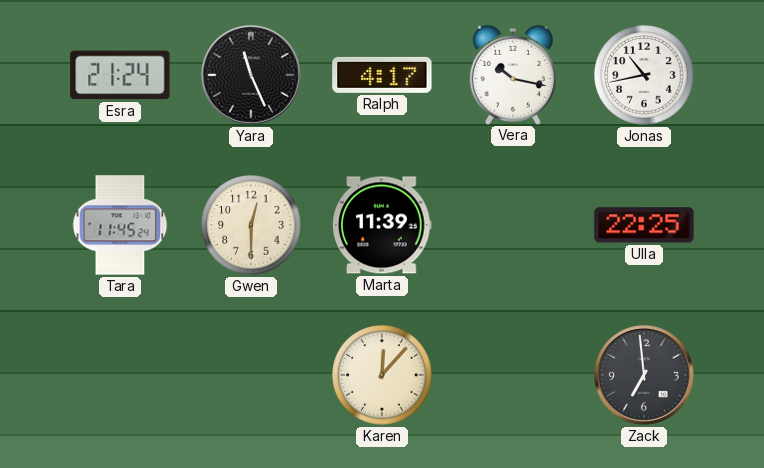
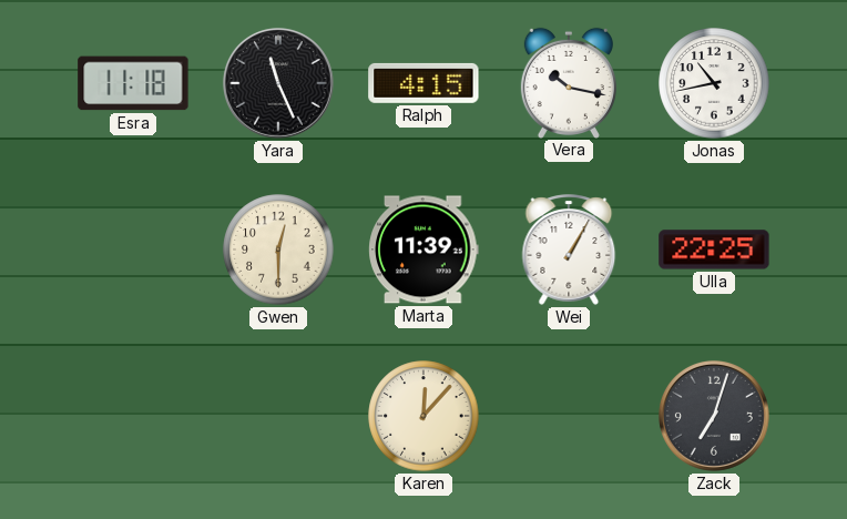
Esra: 21:24 -> 11:18
Ralph: 4:17 -> 4:15
Tara: 11:45 -> none
Wei: none -> 1:05
Zack: 6:59 -> 7:03
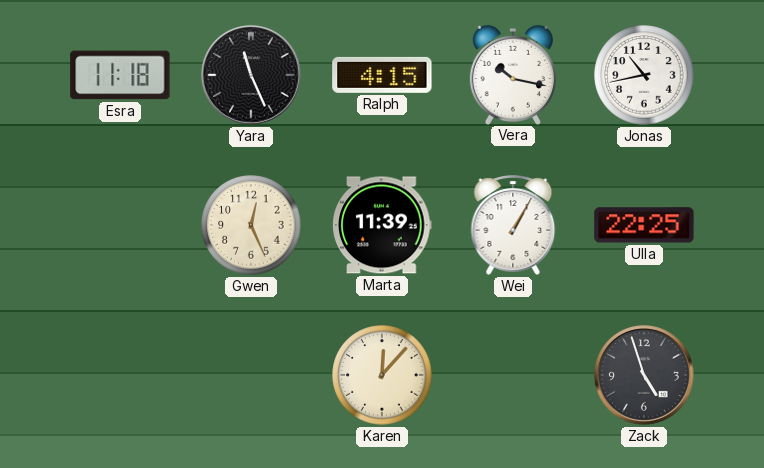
Gwen: 12:30 -> 12:26
Zack: 7:03 -> 4:57
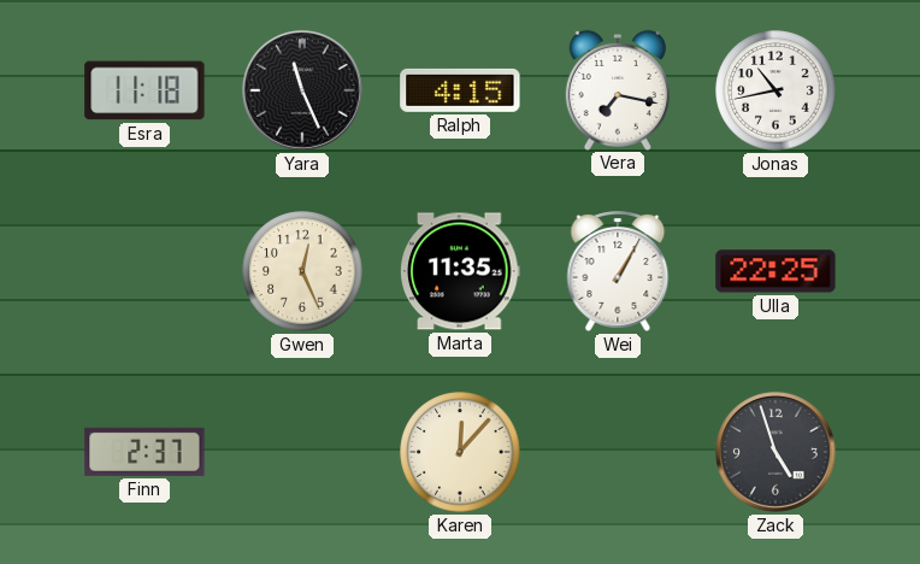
Vera: 10:17 -> 7:17
Marta: 11:39 -> 11:35
Finn: none -> 2:37
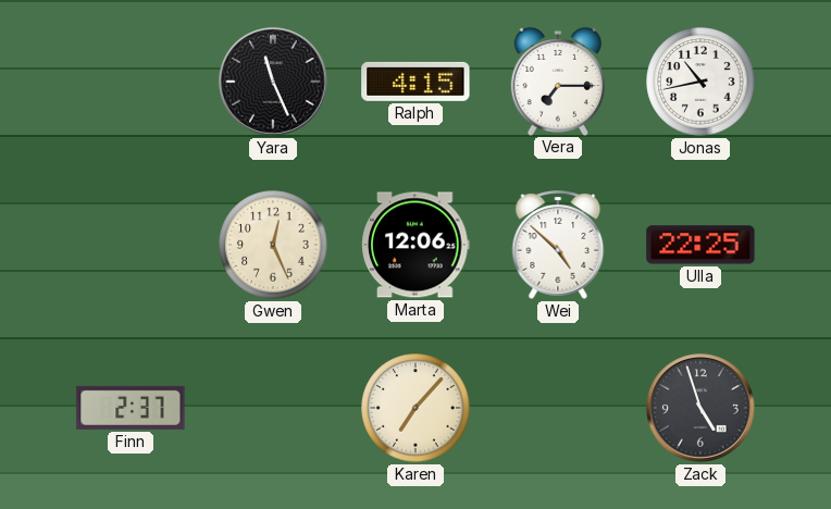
Esra: 11:18 -> none
Vera: 7:17 -> 7:15
Marta: 11:35 -> 12:06
Wei: 1:05 -> 4:52
Karen: 12:07 -> 7:07
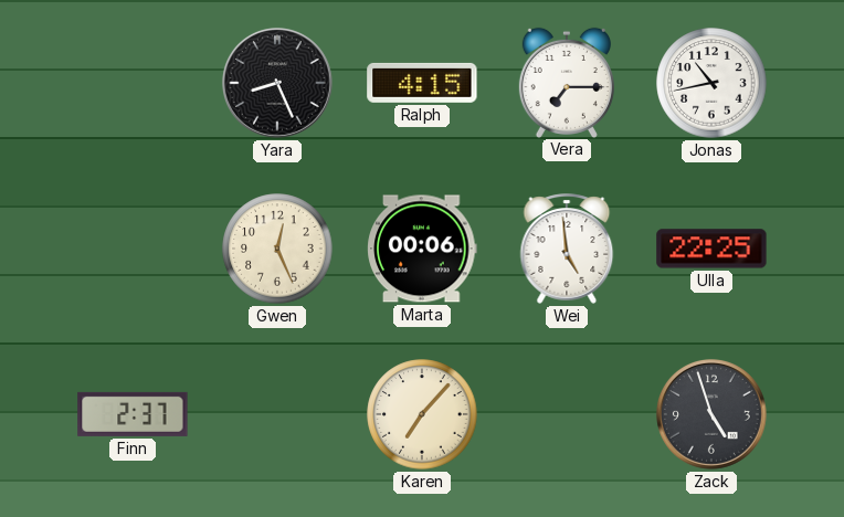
Yara: 11:26 -> 8:26
Marta: 12:06 -> 00:06
Wei: 4:52 -> 4:59
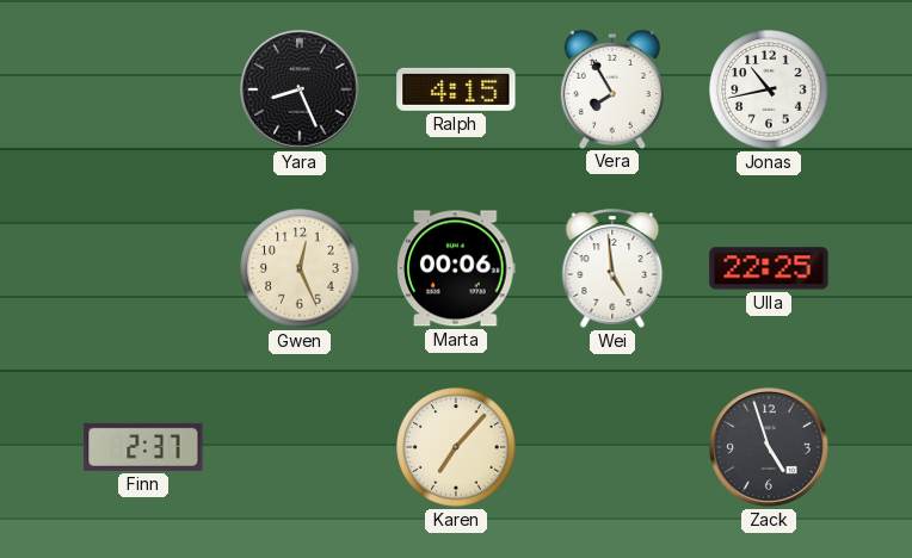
Vera: 7:15 -> 7:55
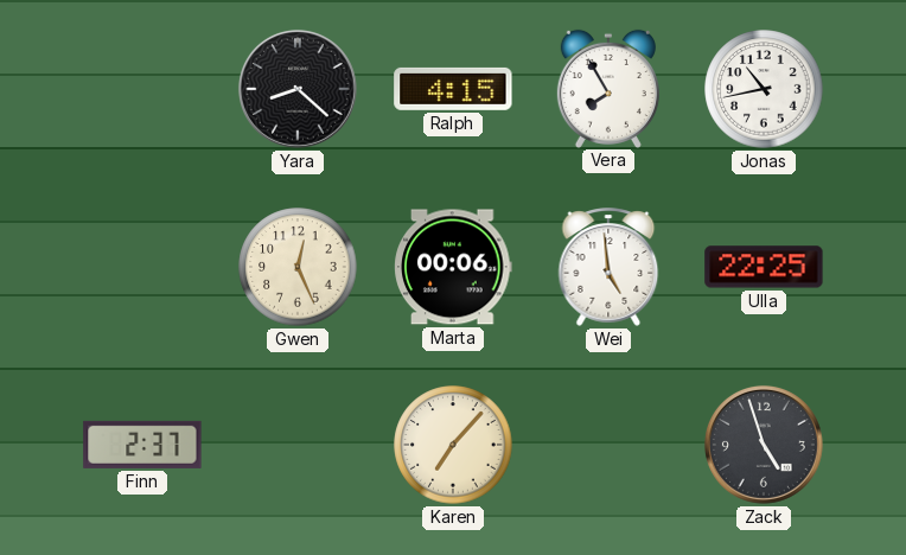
Yara: 8:26 -> 8:22
